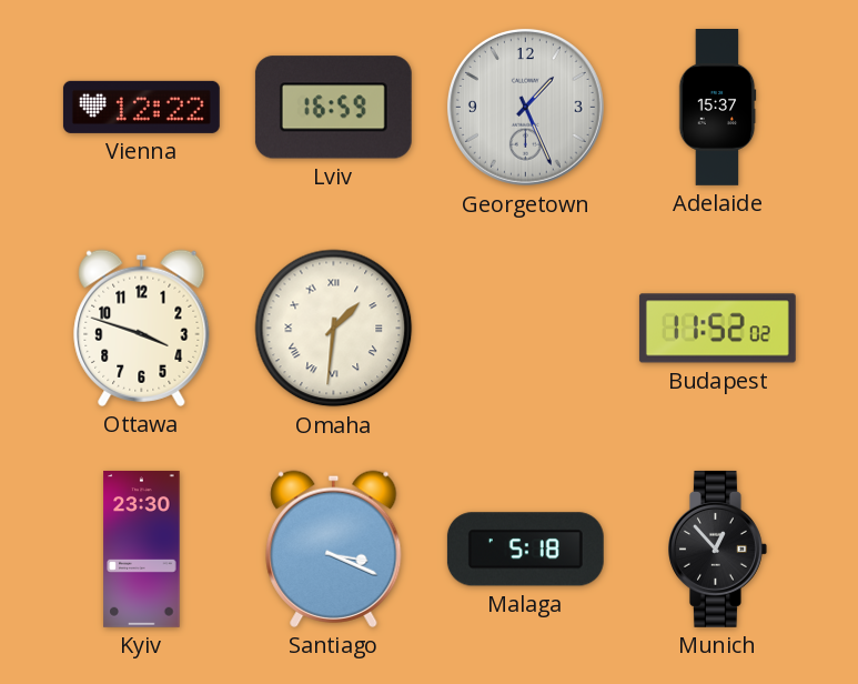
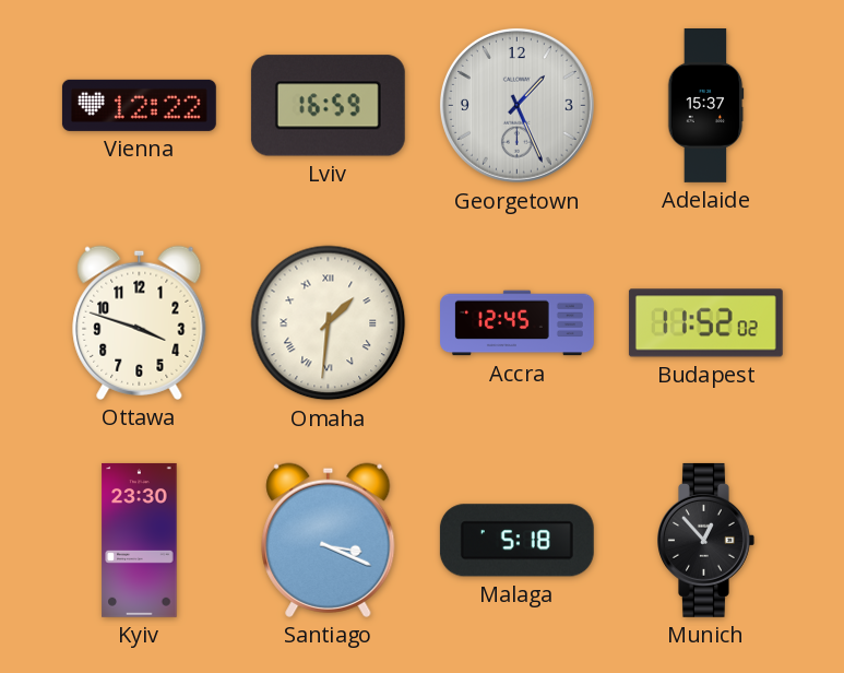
Accra: none -> 12:45
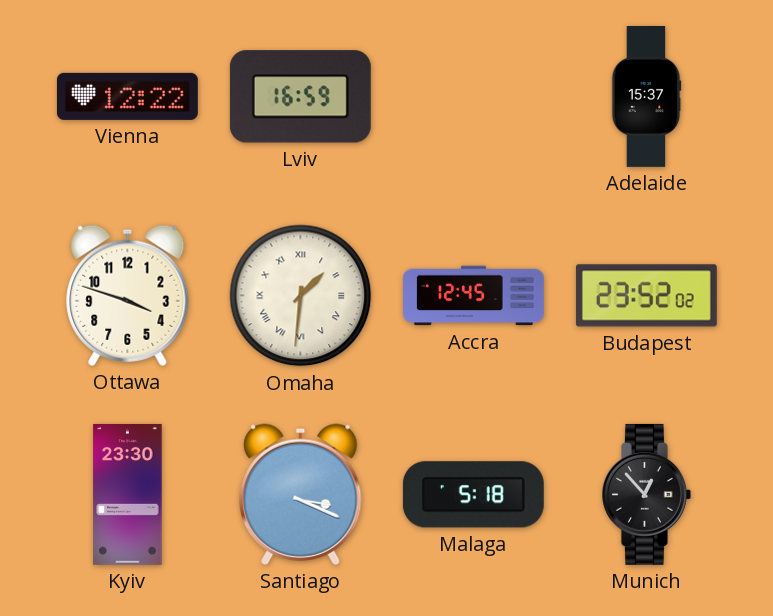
Georgetown: 1:26 -> none
Budapest: 11:52 -> 23:52
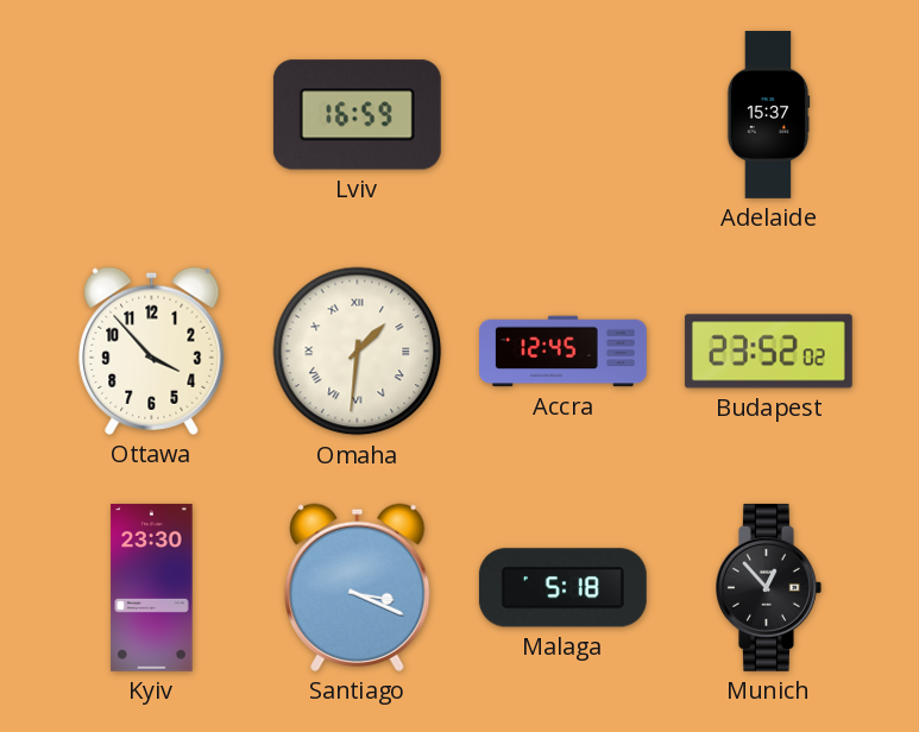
Vienna: 12:22 -> none
Ottawa: 3:48 -> 3:53
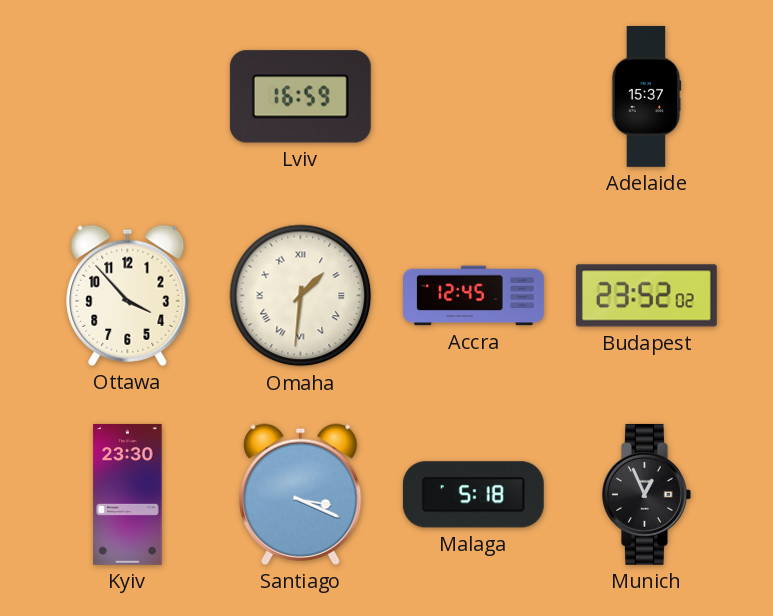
Munich: 12:53 -> 12:56
